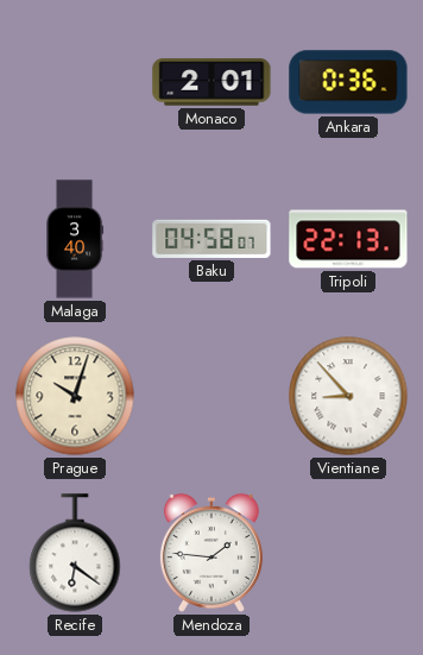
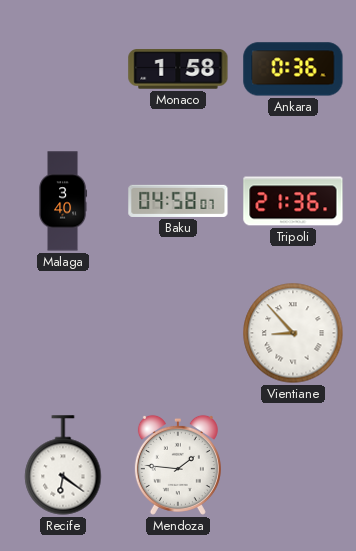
Monaco: 2:01 -> 1:58
Tripoli: 22:13 -> 21:36
Prague: 10:03 -> none
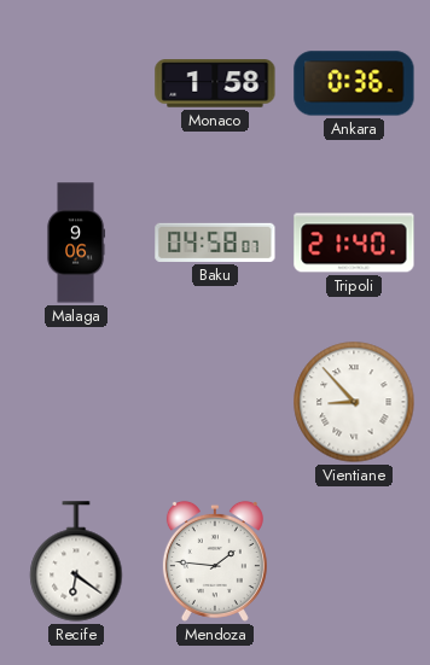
Malaga: 3:40 -> 9:06
Tripoli: 21:36 -> 21:40
